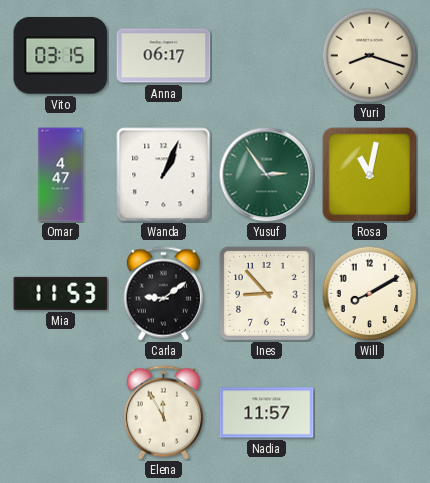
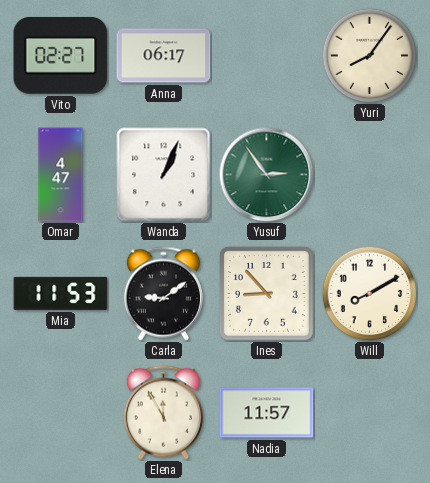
Vito: 03:15 -> 02:27
Yuri: 8:18 -> 8:06
Rosa: 11:02 -> none
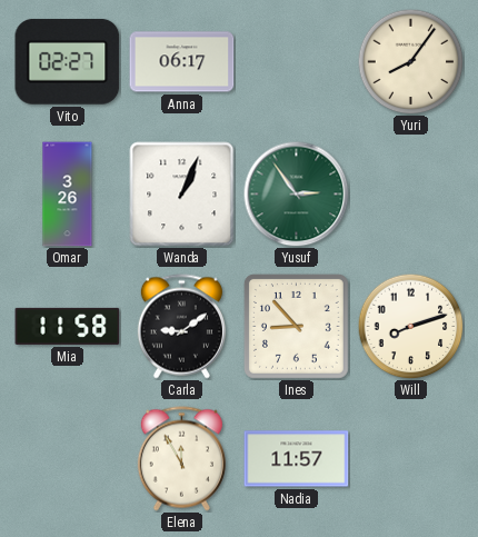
Omar: 4:47 -> 3:26
Mia: 11:53 -> 11:58
Will: 8:10 -> 8:12
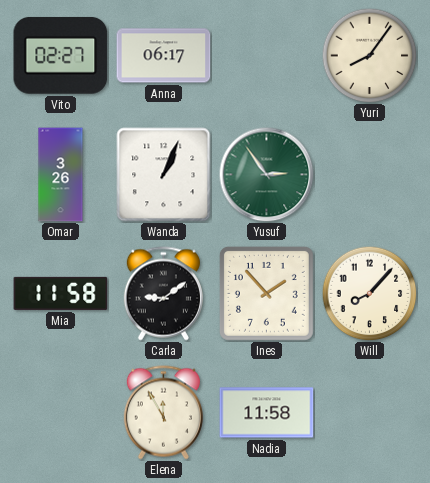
Ines: 8:53 -> 1:53
Will: 8:12 -> 8:07
Nadia: 11:57 -> 11:58
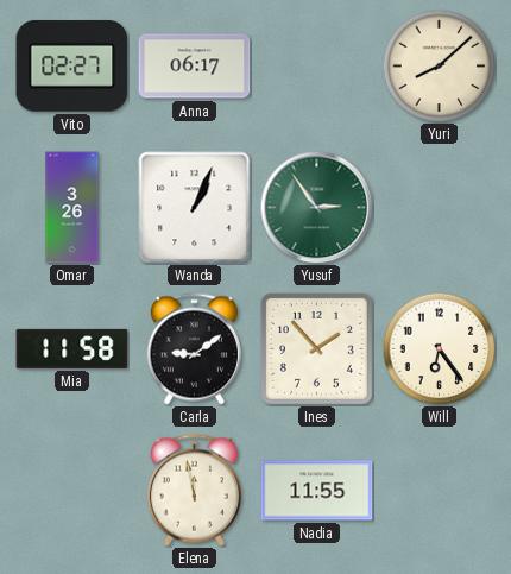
Yuri: 8:06 -> 8:08
Will: 8:07 -> 6:24
Elena: 11:55 -> 11:58
Nadia: 11:58 -> 11:55
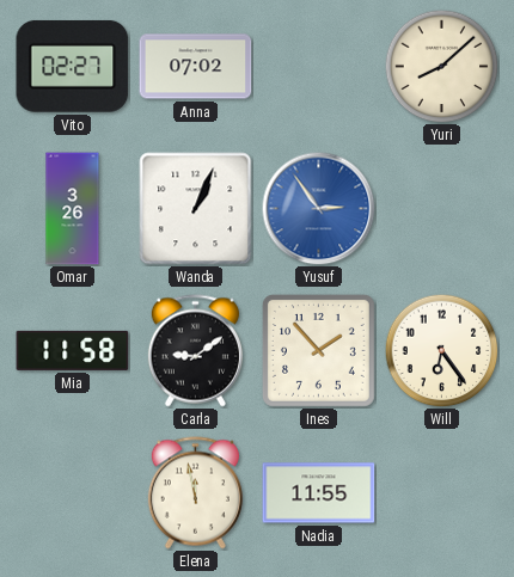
Anna: 06:17 -> 07:02
Yusuf dial: green -> blue
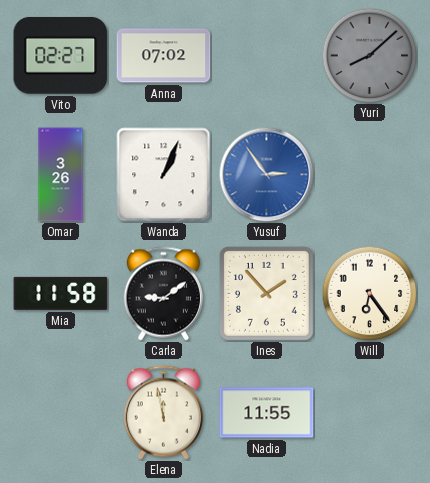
Yuri dial: cream -> grey
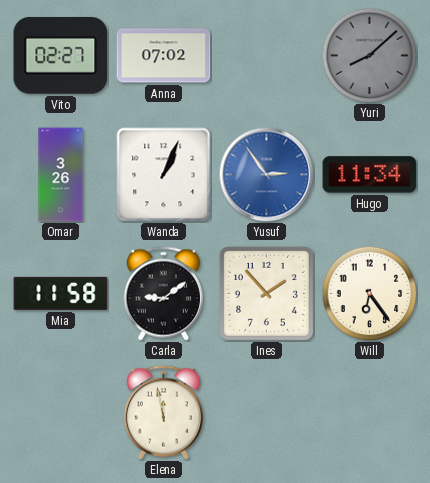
Hugo: none -> 11:34
Nadia: 11:55 -> none
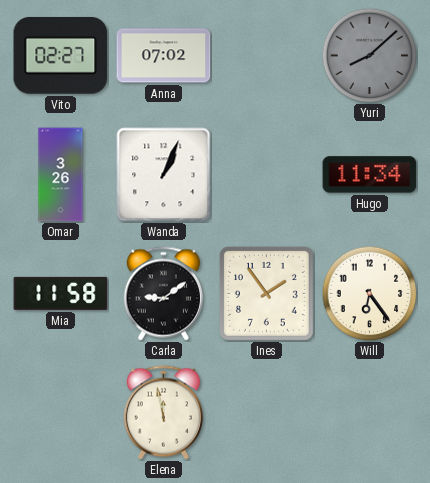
Yusuf: 2:54 -> none
Ines: 1:53 -> 1:54
